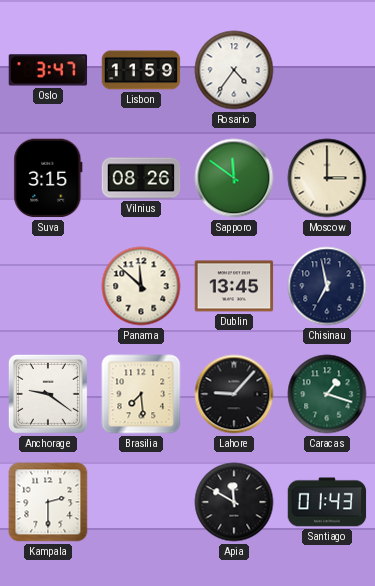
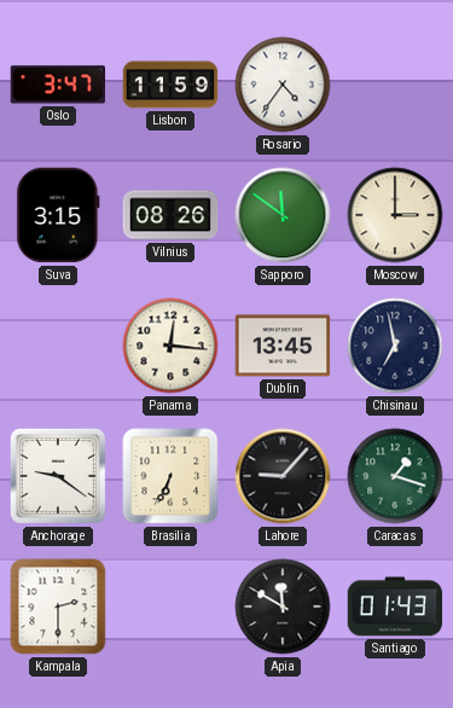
Panama: 11:52 -> 12:16
Brasilia: 7:29 -> 6:34
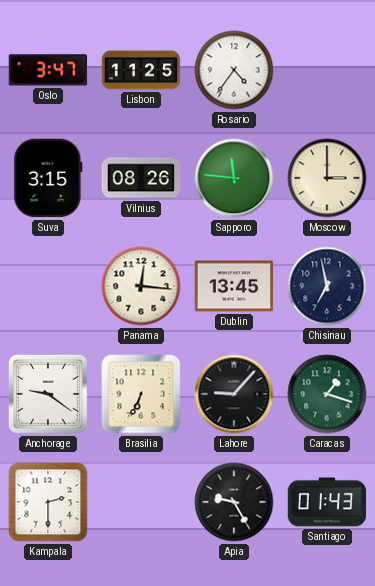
Lisbon: 11:59 -> 11:25
Sapporo: 11:51 -> 11:46
Apia: 11:50 -> 9:25
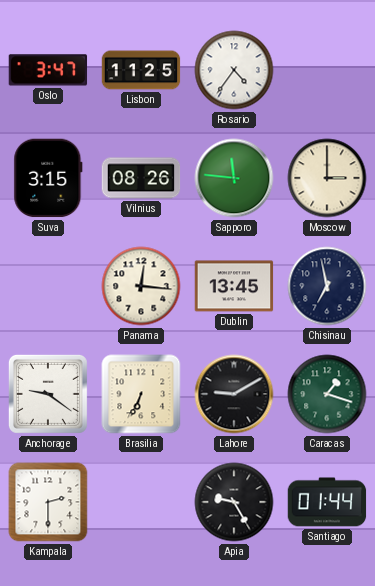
Lahore: 9:07 -> 9:10
Santiago: 01:43 -> 01:44
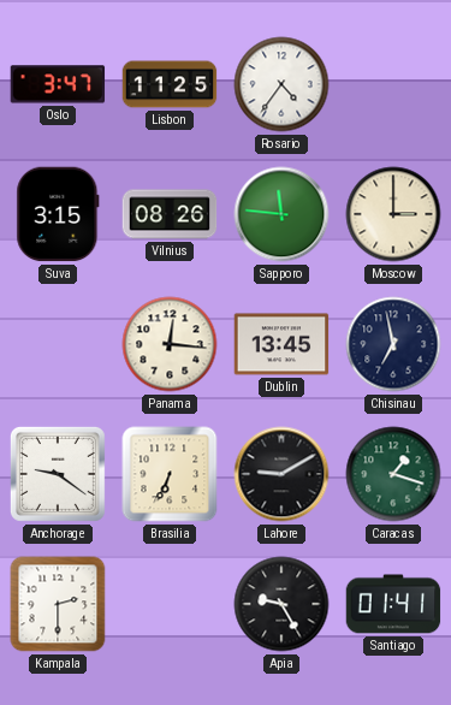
Santiago: 01:44 -> 01:41
